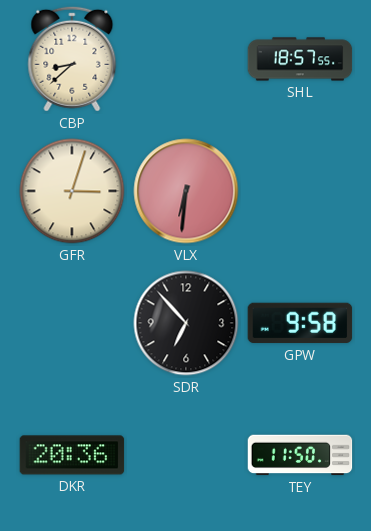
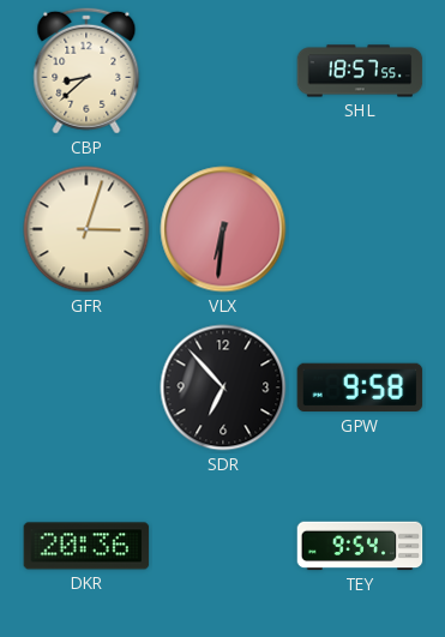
TEY: 11:50 -> 9:54
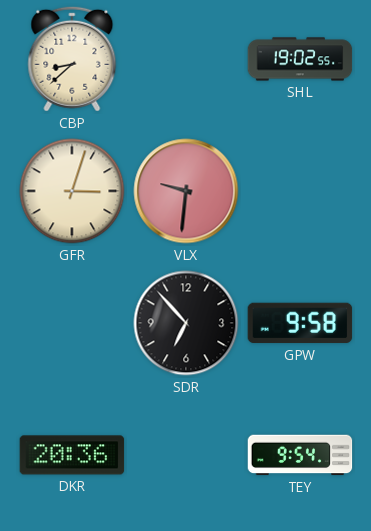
SHL: 18:57 -> 19:02
VLX: 6:31 -> 9:31
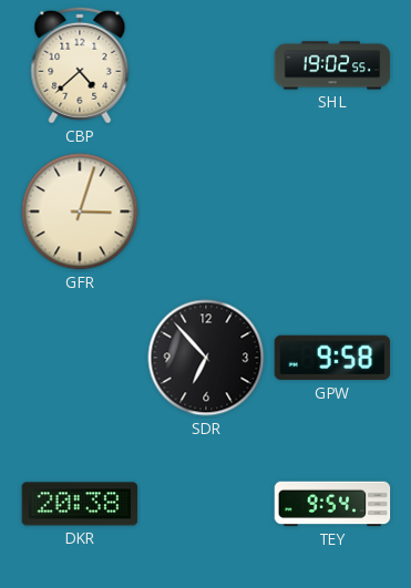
CBP: 8:38 -> 4:38
VLX: 9:31 -> none
DKR: 20:36 -> 20:38
